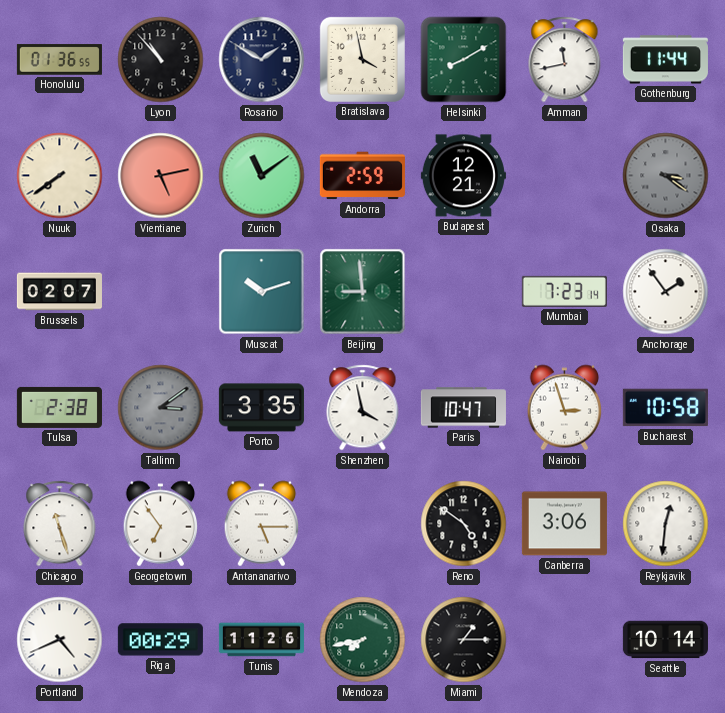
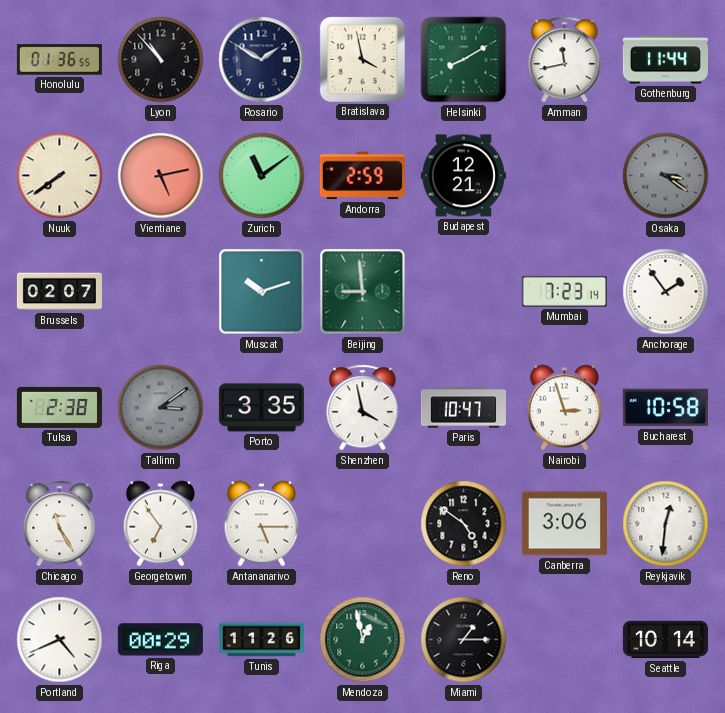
Chicago: 11:27 -> 11:25
Mendoza: 7:43 -> 12:58
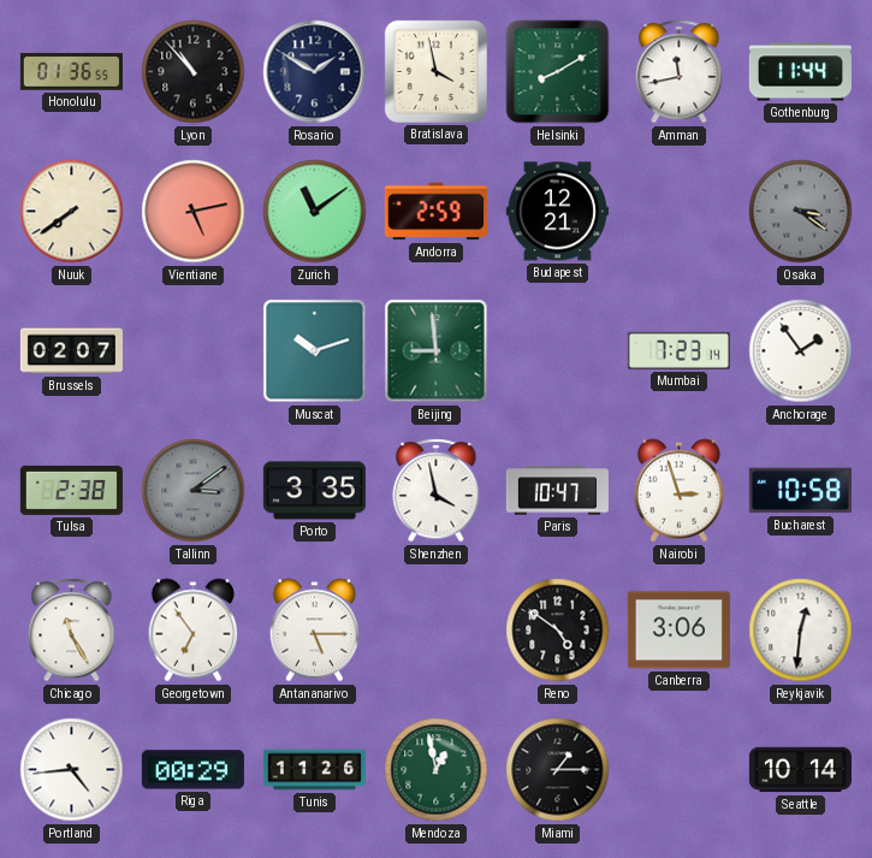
Portland: 4:41 -> 4:44
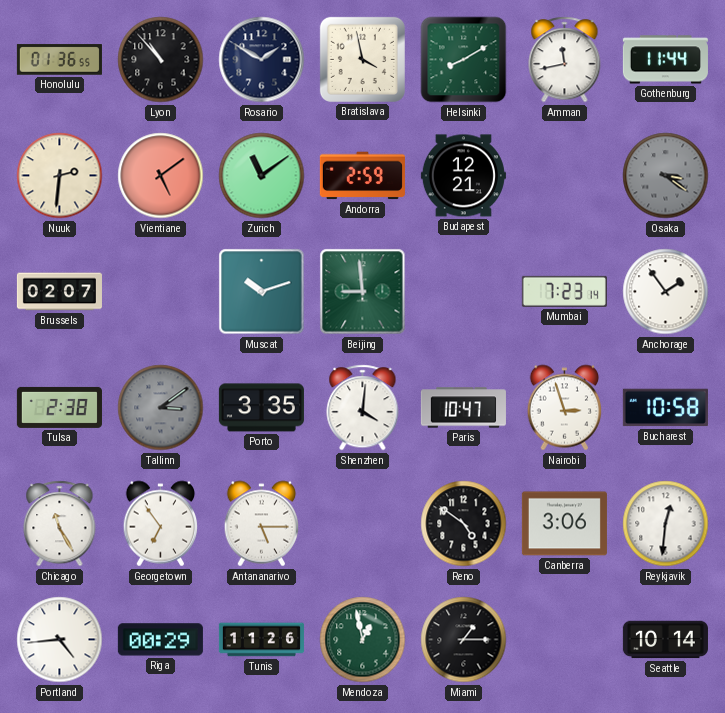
Nuuk: 7:39 -> 2:31
Vientiane: 5:13 -> 5:09
Shenzhen: 3:58 -> 4:01
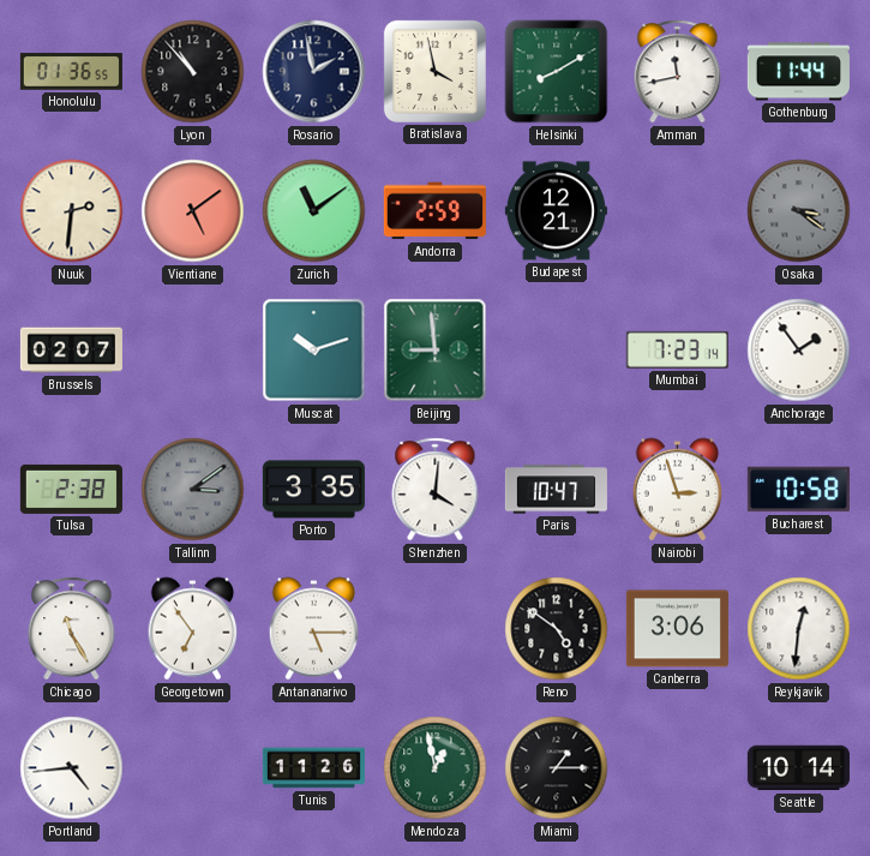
Rosario: 1:50 -> 1:58
Riga: 00:29 -> none
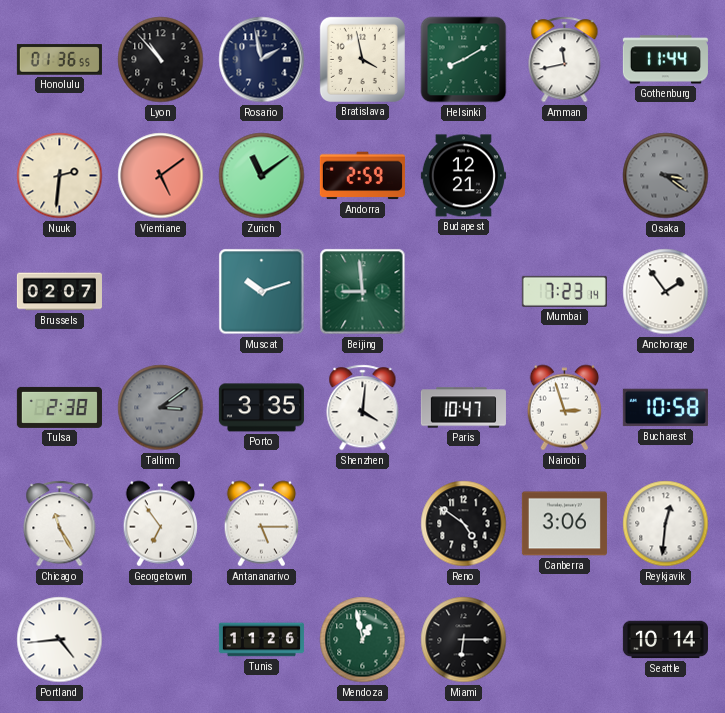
Miami: 1:15 -> 6:15
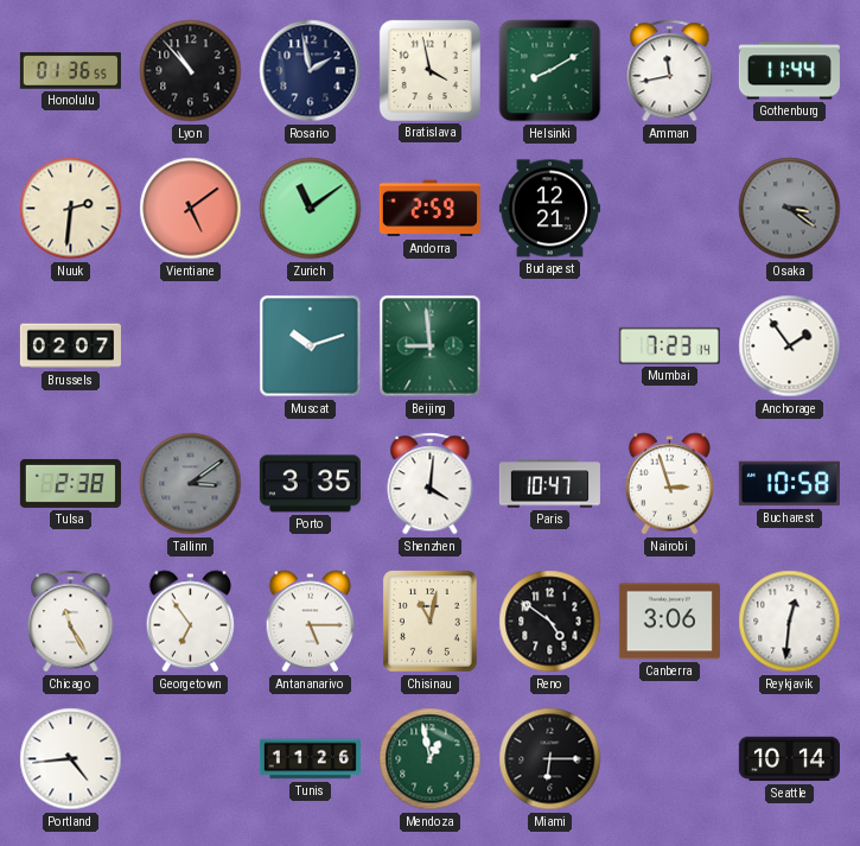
Chisinau: none -> 11:02
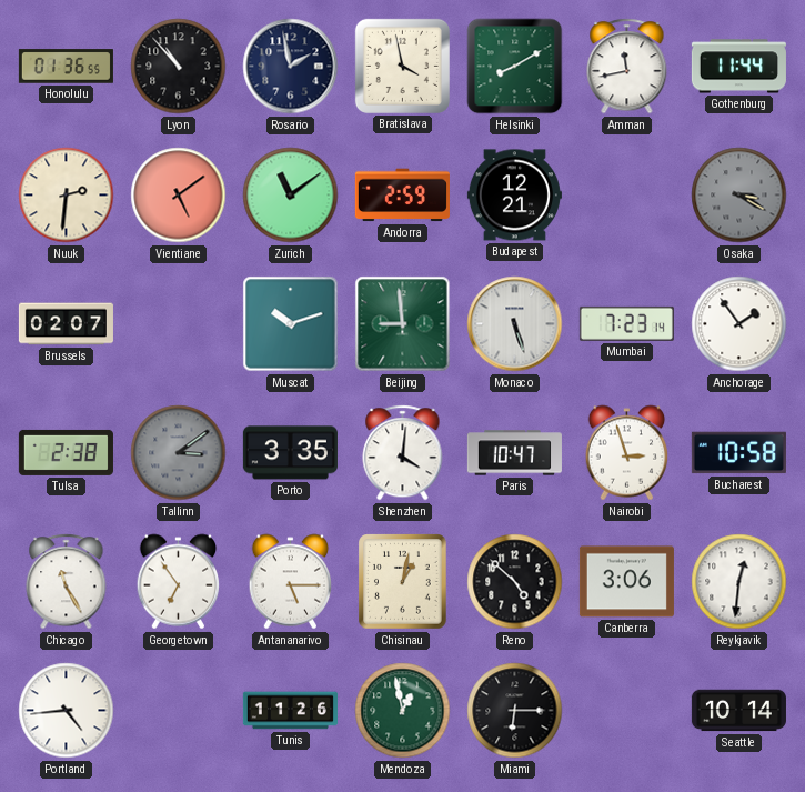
Osaka: 3:21 -> 3:20
Monaco: none -> 5:27
Chisinau: 11:02 -> 1:02
Reno: 4:51 -> 4:52
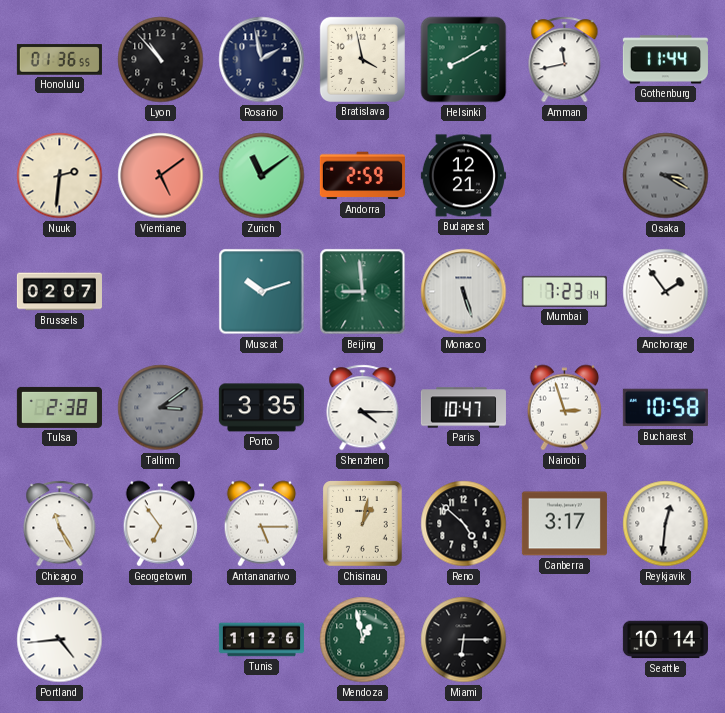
Shenzhen: 4:01 -> 4:15
Canberra: 3:06 -> 3:17
